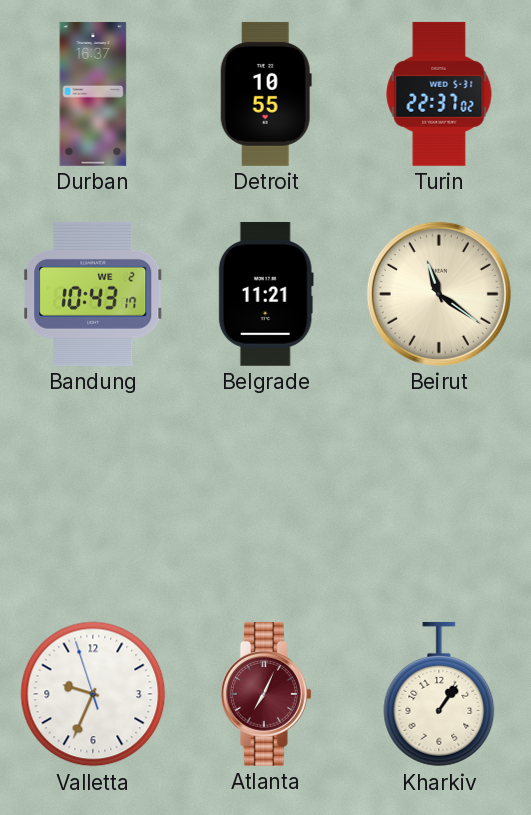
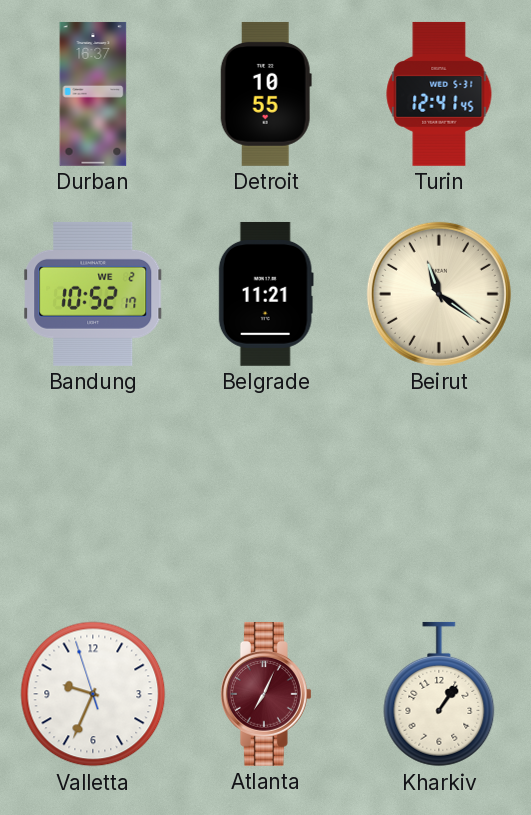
Turin: 22:37 -> 12:41
Bandung: 10:43 -> 10:52
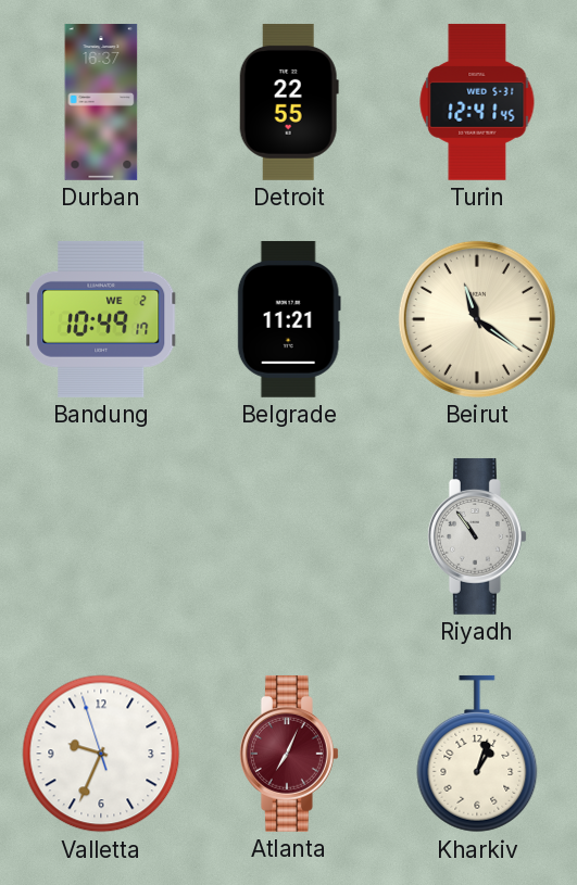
Detroit: 10:55 -> 22:55
Bandung: 10:52 -> 10:49
Riyadh: none -> 10:54
Kharkiv: 1:06 -> 1:03
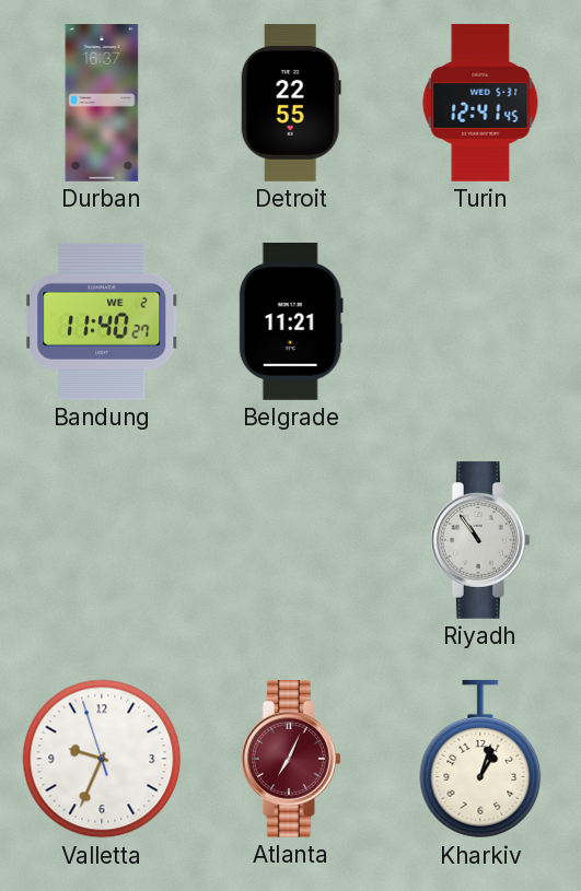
Bandung: 10:49 -> 11:40
Beirut: 11:21 -> none
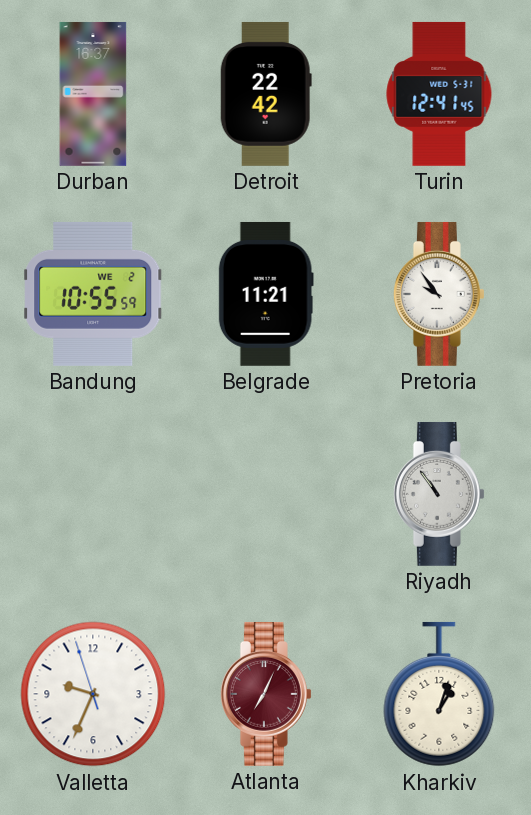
Detroit: 22:55 -> 22:42
Bandung: 11:40 -> 10:55
Pretoria: none -> 9:54
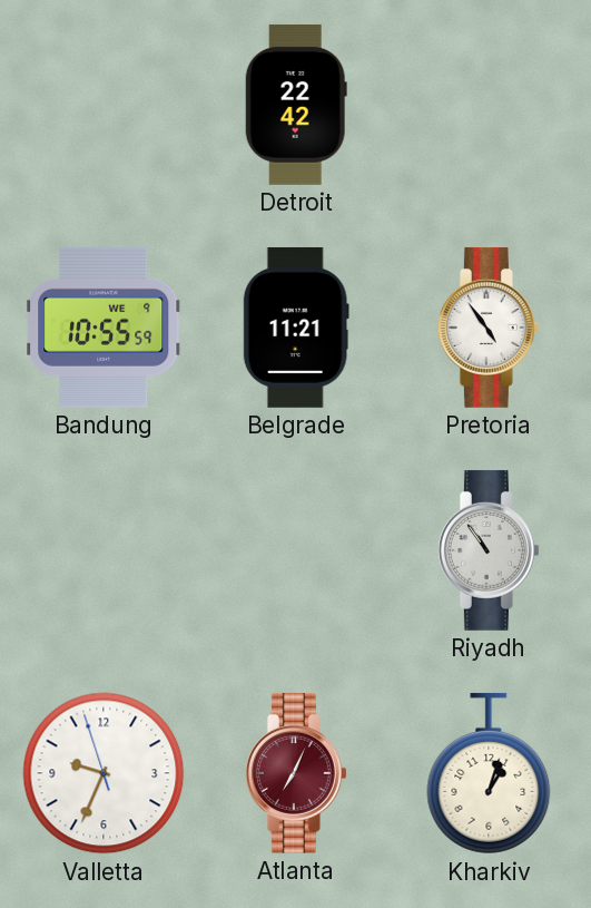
Durban: 16:37 -> none
Turin: 12:41 -> none
Bandung date: WE 2 -> WE 9
Pretoria: 9:54 -> 4:54
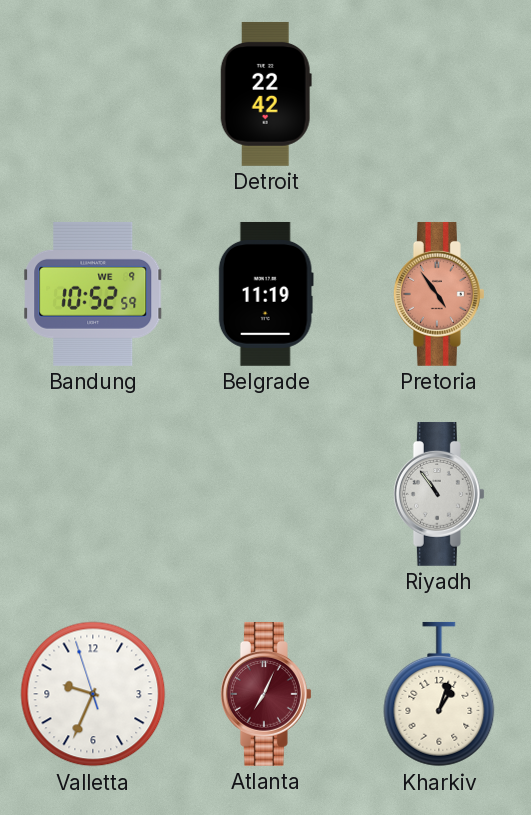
Bandung: 10:55 -> 10:52
Belgrade: 11:21 -> 11:19
Pretoria dial: white -> salmon
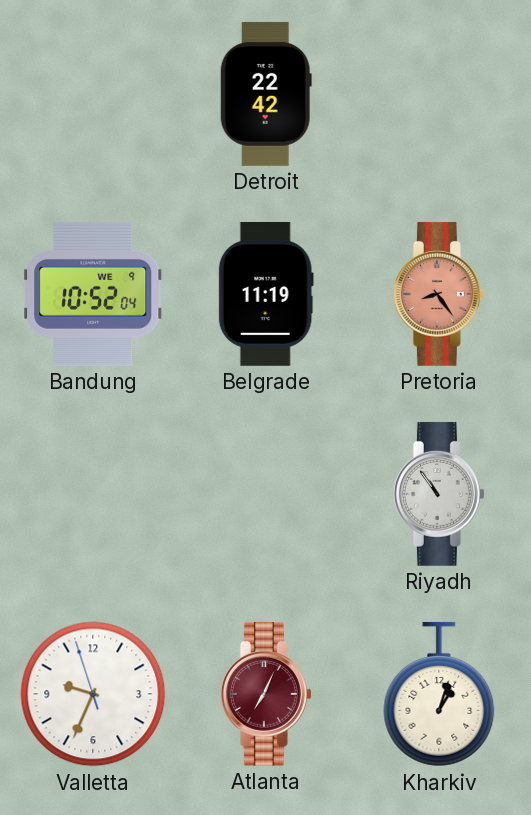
Bandung: 10:52:59 -> 10:52:04
Pretoria: 4:54 -> 8:24
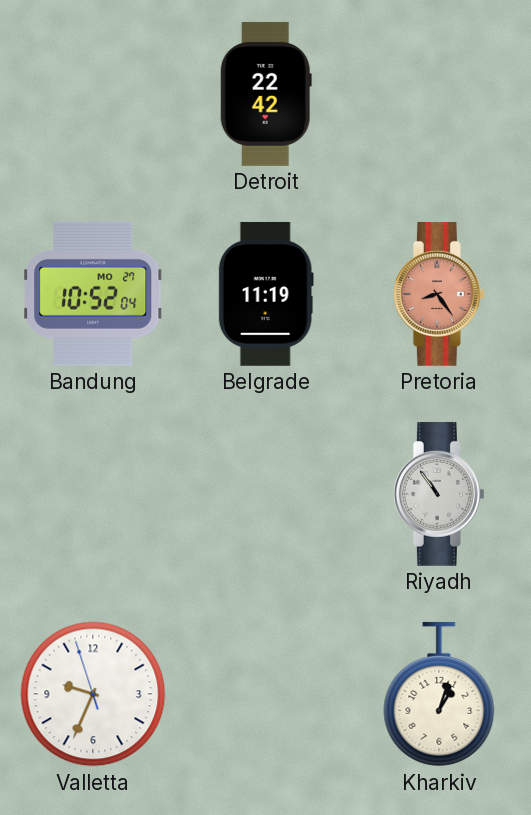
Bandung date: WE 9 -> MO 27
Atlanta: 7:04 -> none
